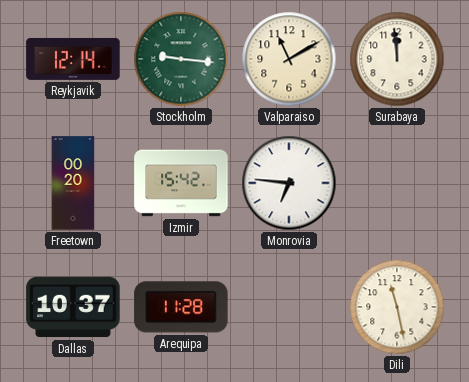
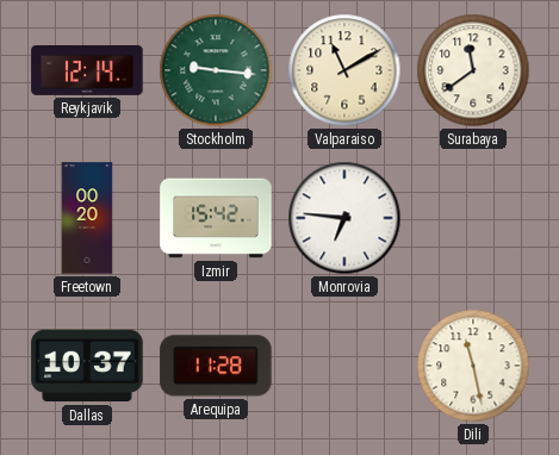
Surabaya: 11:59 -> 11:39
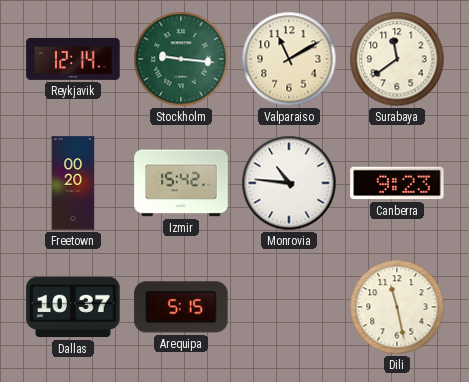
Monrovia: 6:46 -> 10:46
Canberra: none -> 9:23
Arequipa: 11:28 -> 5:15
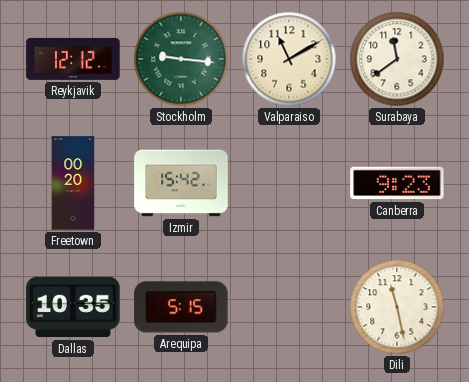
Reykjavik: 12:14 -> 12:12
Monrovia: 10:46 -> none
Dallas: 10:37 -> 10:35
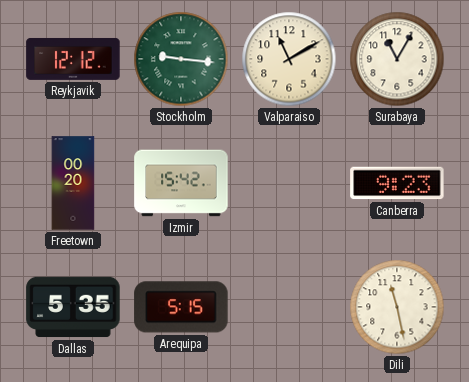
Surabaya: 11:39 -> 11:05
Dallas: 10:35 -> 5:35
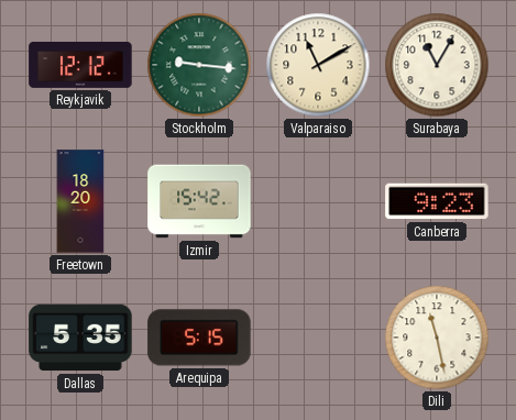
Freetown: 00:20 -> 18:20
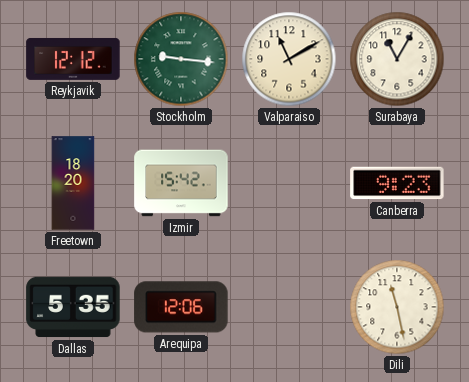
Arequipa: 5:15 -> 12:06
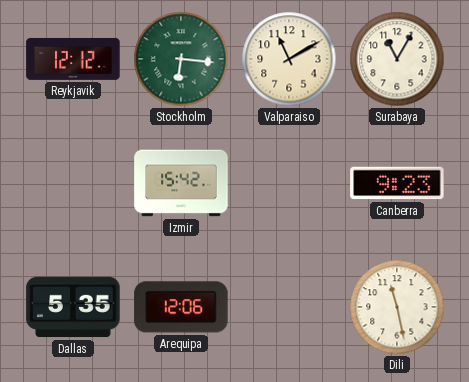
Stockholm: 9:16 -> 6:16
Freetown: 18:20 -> none
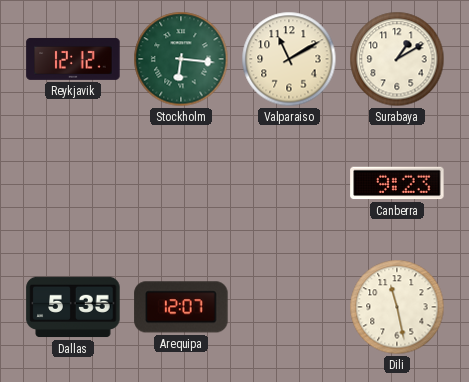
Surabaya: 11:05 -> 1:10
Izmir: 15:42 -> none
Arequipa: 12:06 -> 12:07
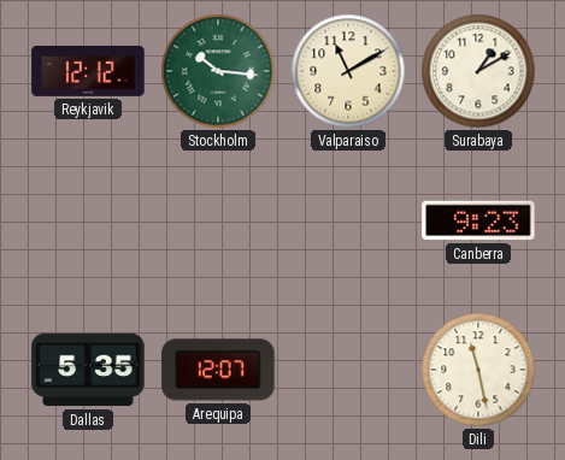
Stockholm: 6:16 -> 10:16
